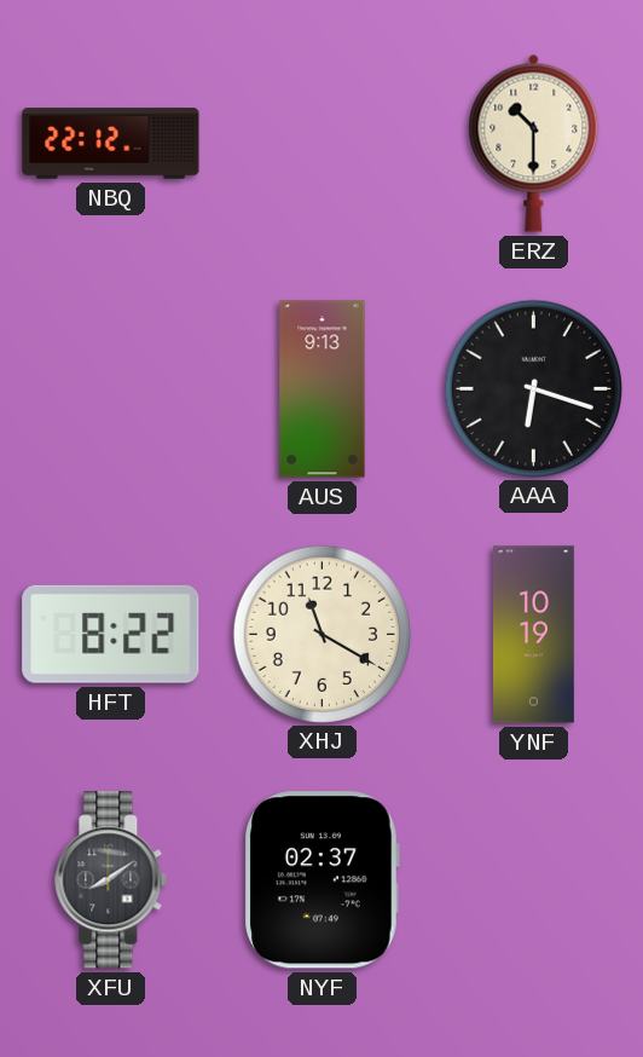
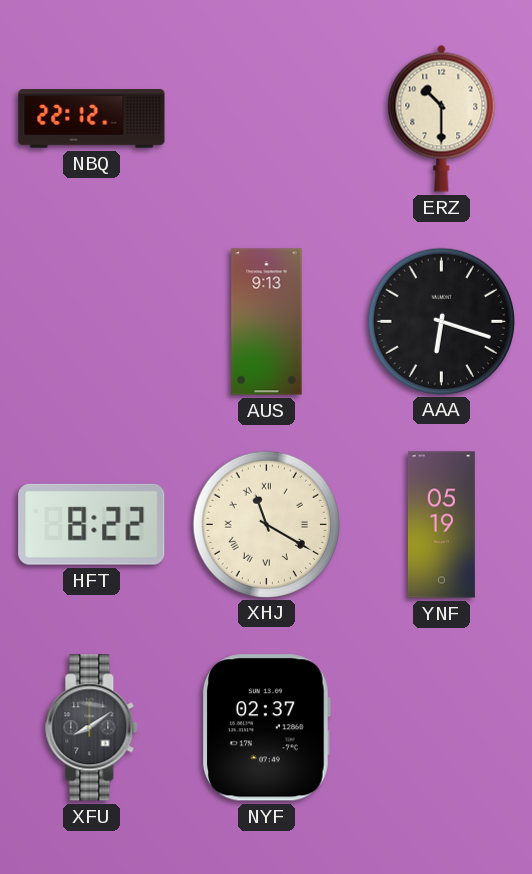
XHJ numerals: Arabic -> Roman
YNF: 10:19 -> 05:19
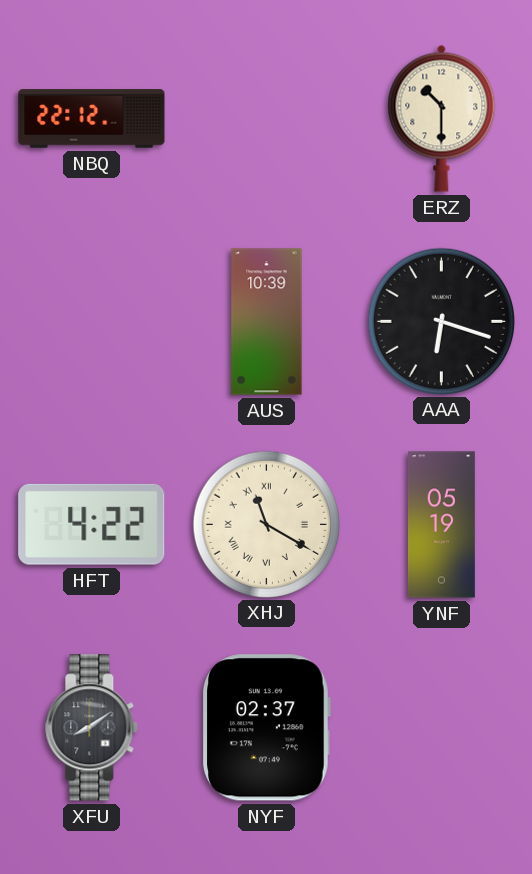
AUS: 9:13 -> 10:39
HFT: 8:22 -> 4:22
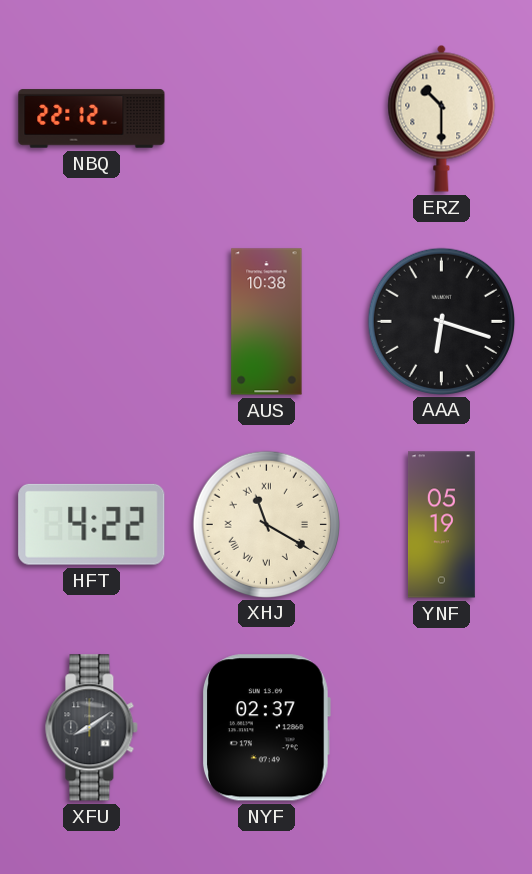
AUS: 10:39 -> 10:38
